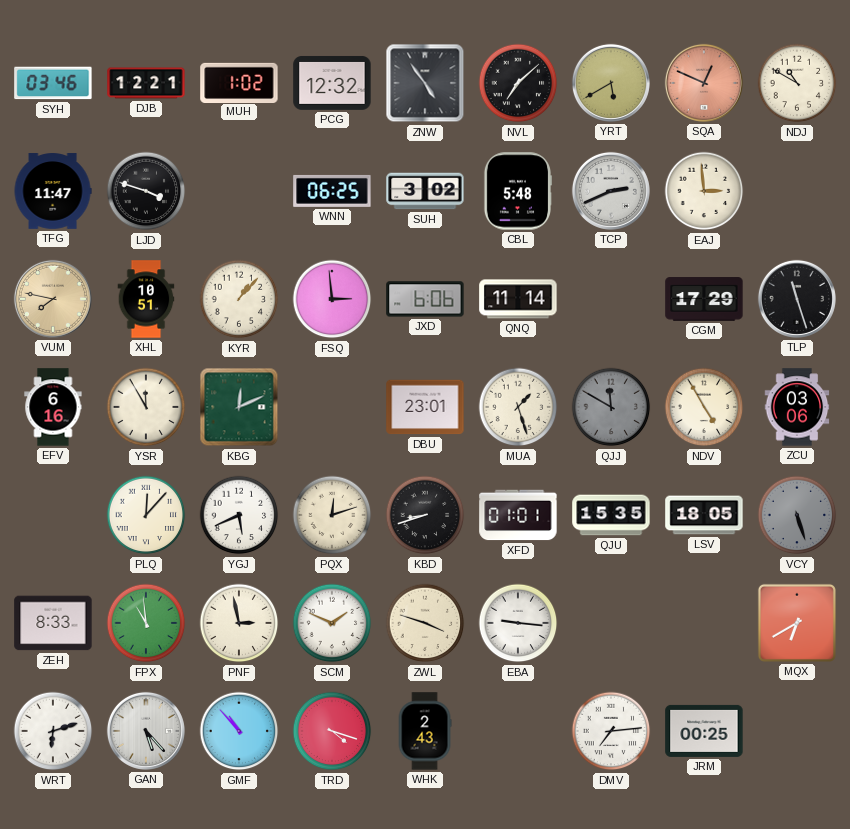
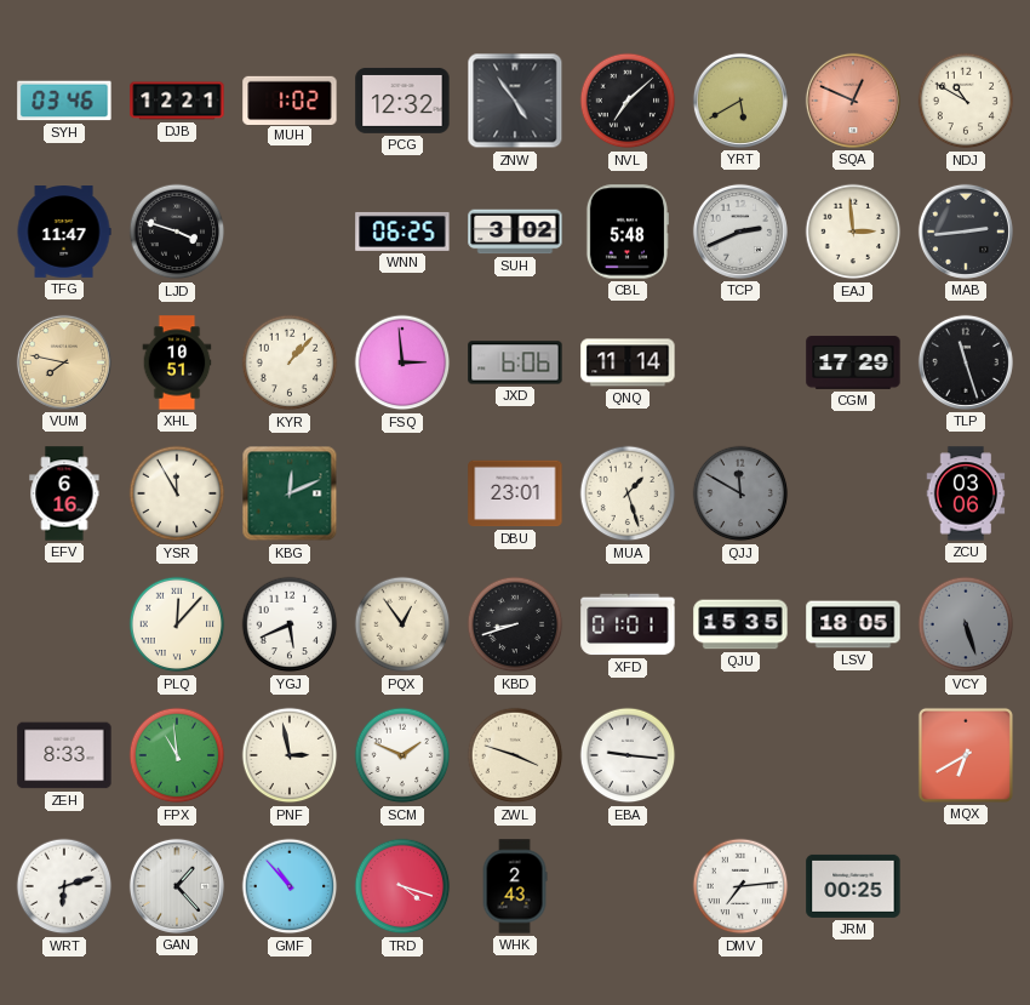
MAB: none -> 2:44
NDV: 4:55 -> none
PQX: 12:12 -> 12:54
GAN: 5:23 -> 1:23
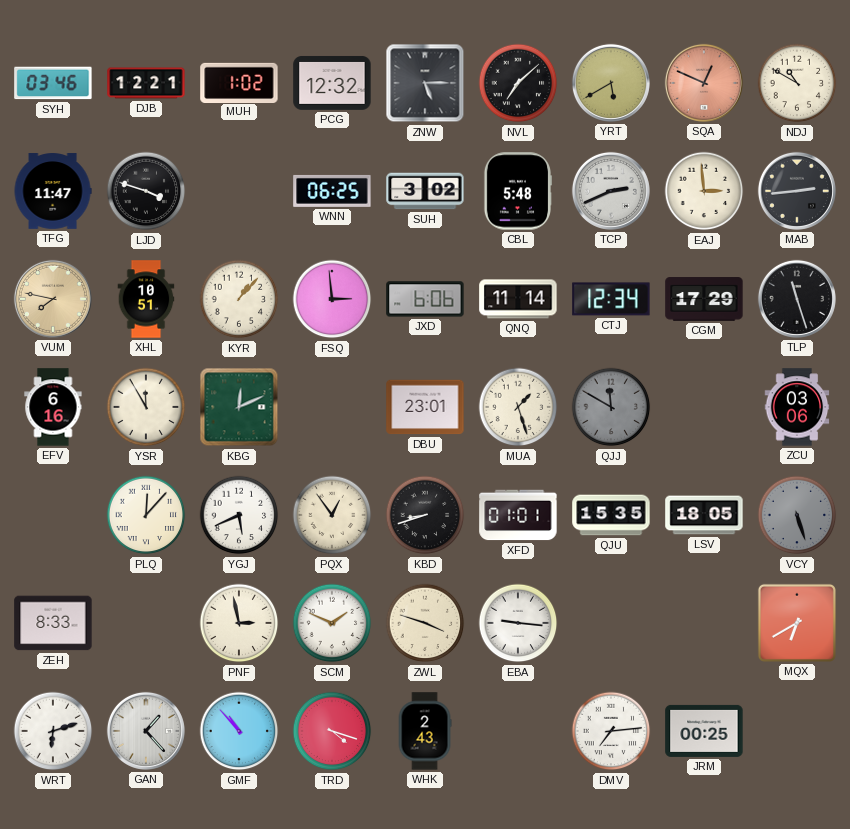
ZNW: 4:54 -> 5:15
CTJ: none -> 12:34
FPX: 10:59 -> none
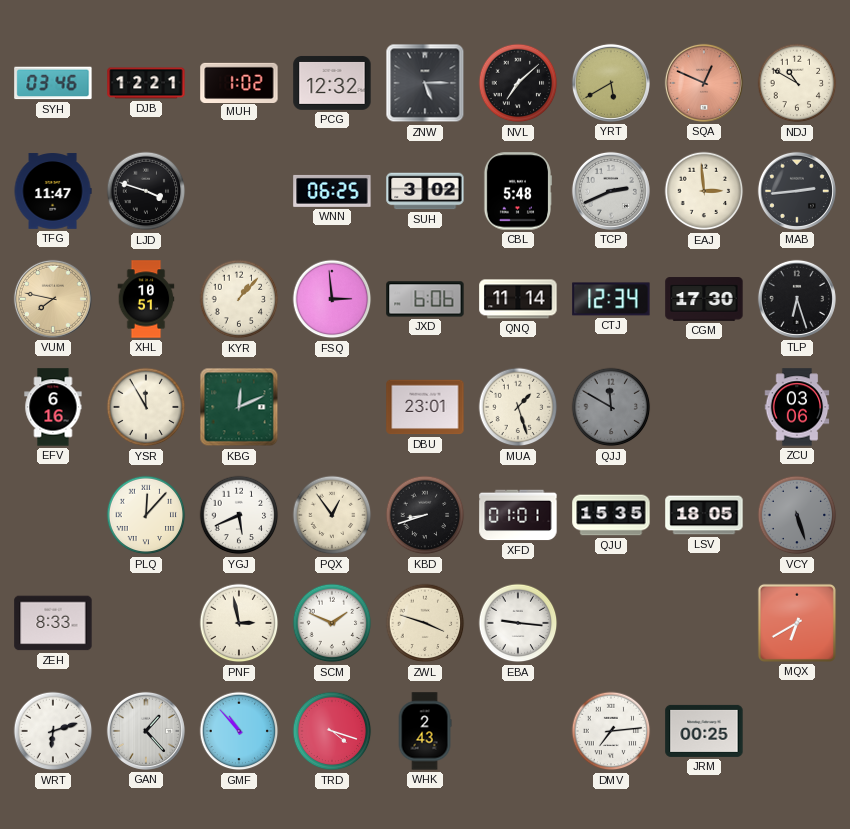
CGM: 17:29 -> 17:30
TLP: 11:27 -> 6:27
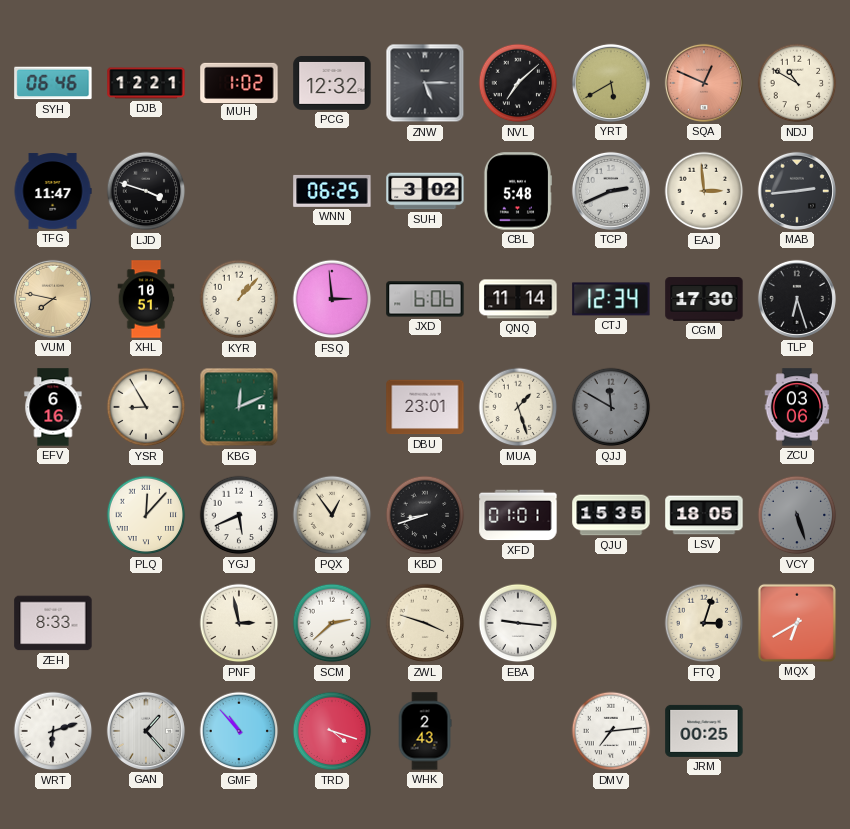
SYH: 03:46 -> 06:46
YSR: 11:55 -> 8:55
SCM: 1:49 -> 2:38
FTQ: none -> 3:03
